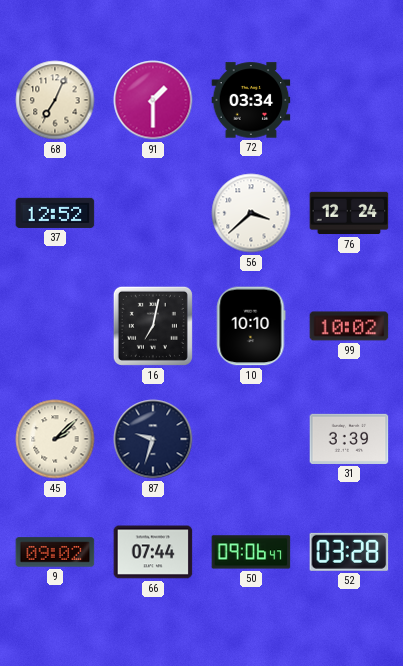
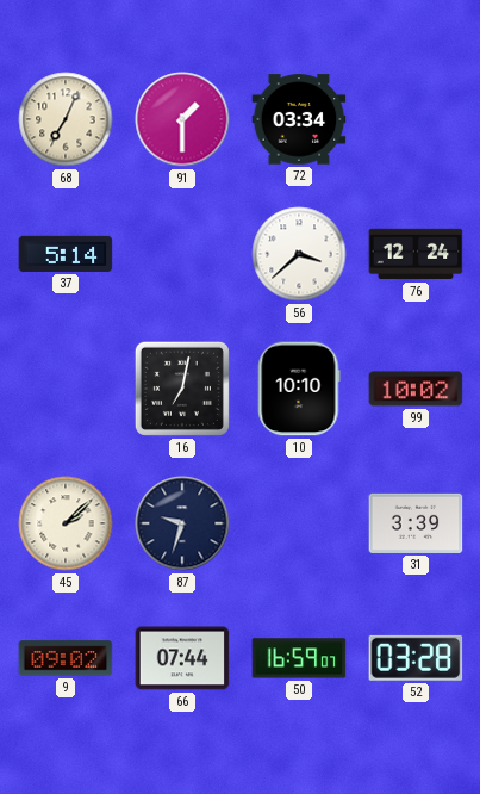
37: 12:52 -> 5:14
50: 09:06 -> 16:59
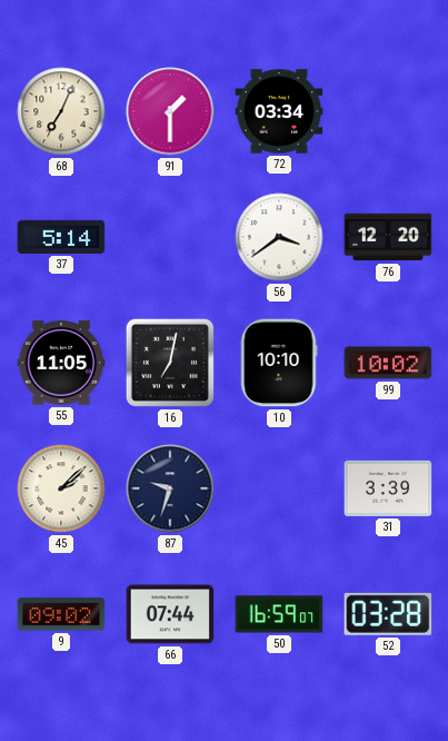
56: 3:38 -> 3:39
76: 12:24 -> 12:20
55: none -> 11:05
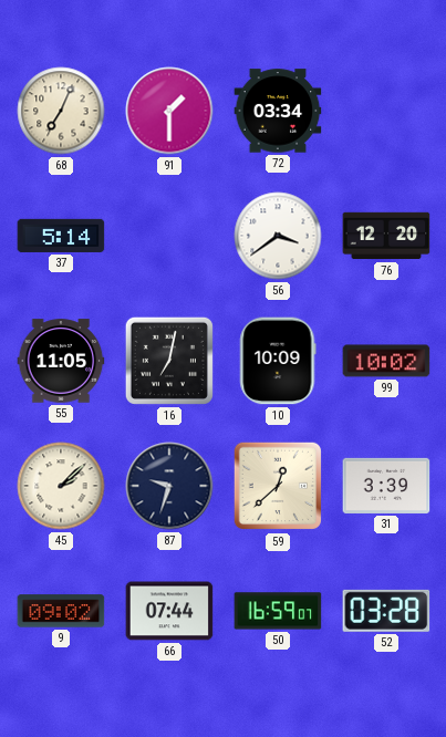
10: 10:10 -> 10:09
59: none -> 12:38
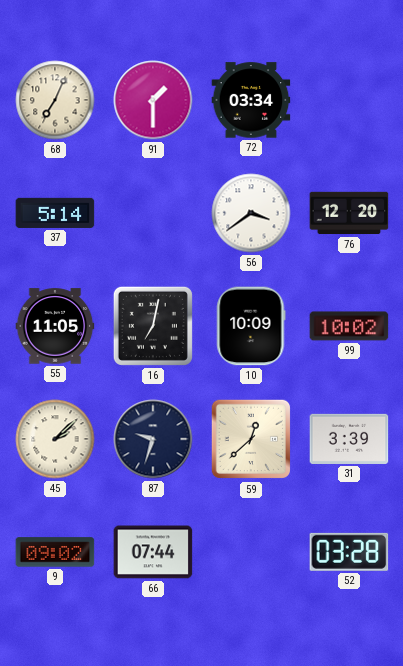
50: 16:59 -> none
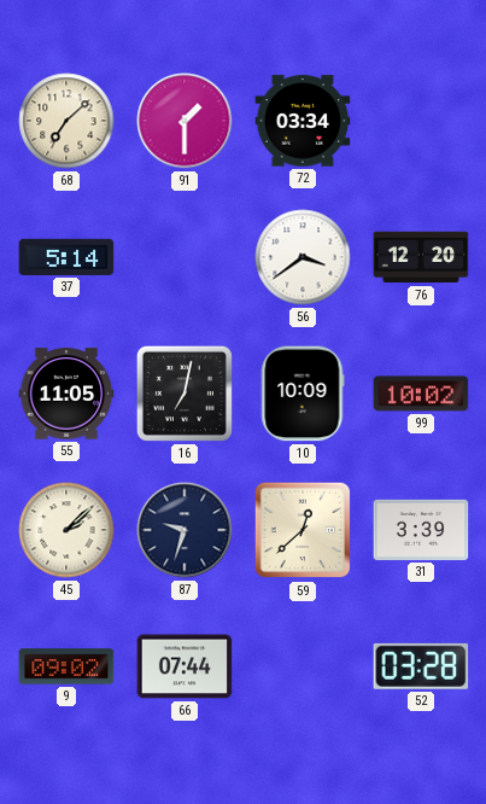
68: 7:04 -> 7:08
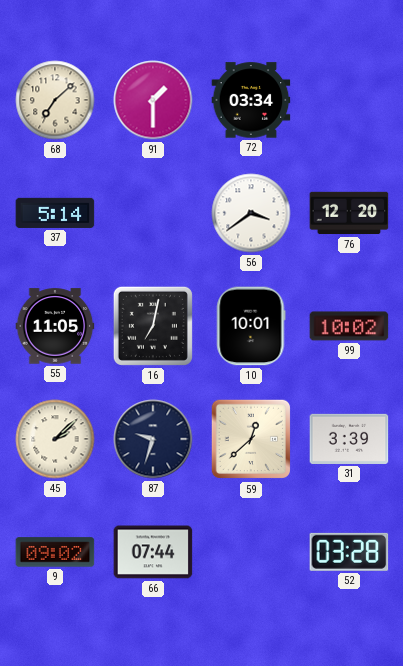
10: 10:09 -> 10:01
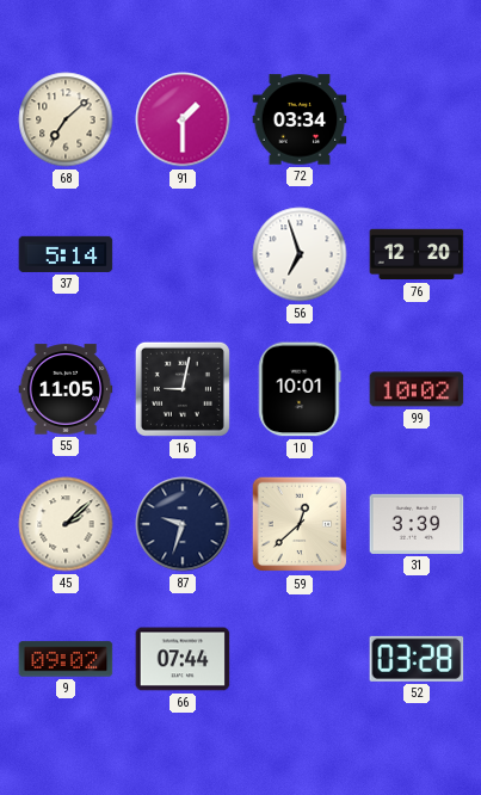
56: 3:39 -> 6:57
16: 7:02 -> 9:02
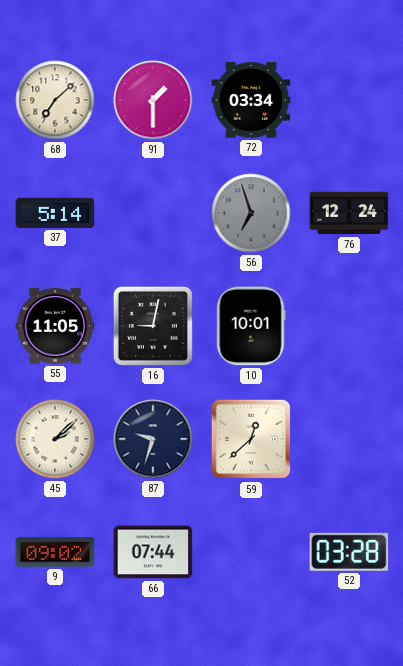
56 dial: white -> grey
76: 12:20 -> 12:24
99: 10:02 -> none
31: 3:39 -> none
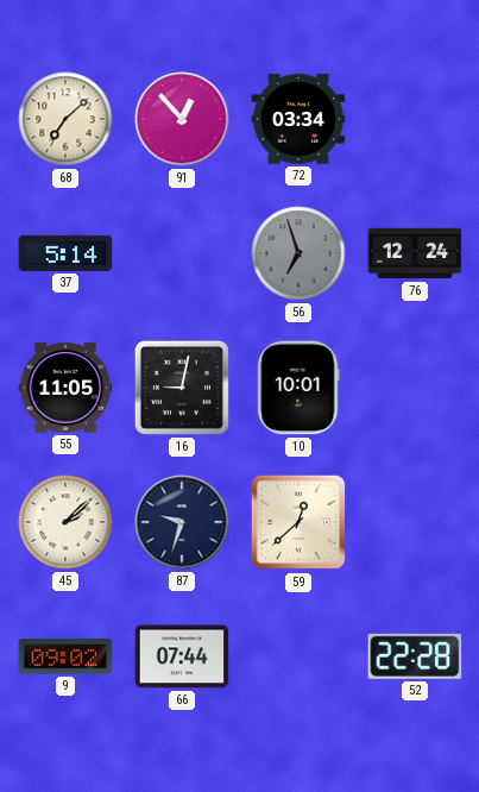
91: 1:30 -> 12:53
52: 03:28 -> 22:28
